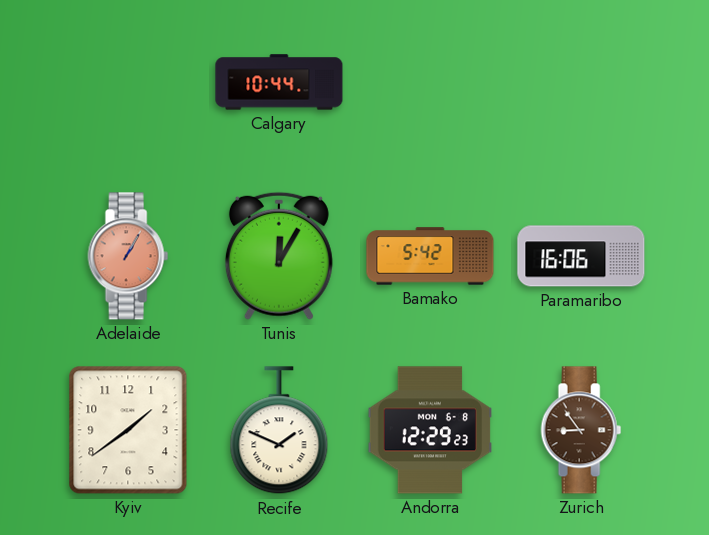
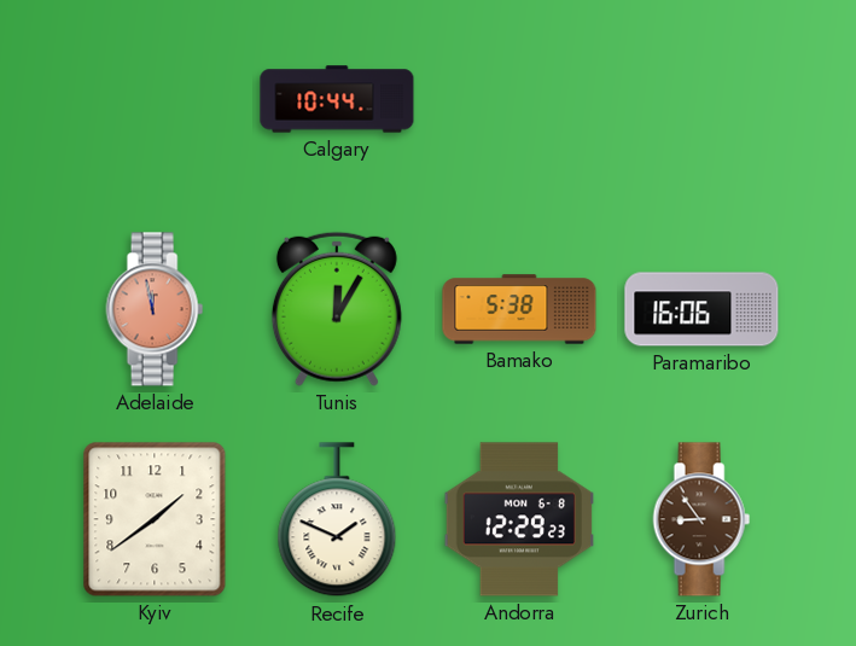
Adelaide: 1:05 -> 11:58
Bamako: 5:42 -> 5:38
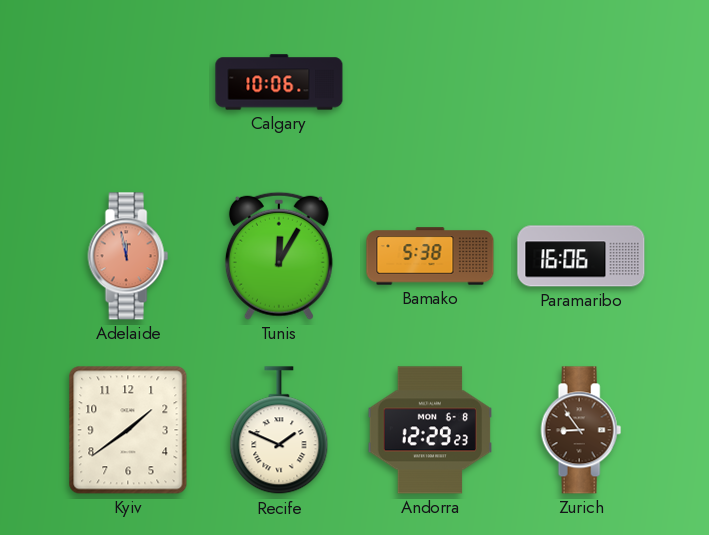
Calgary: 10:44 -> 10:06
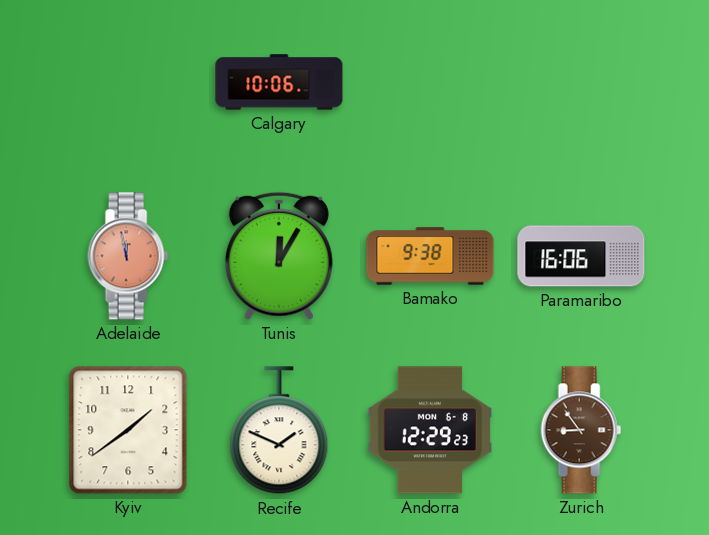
Bamako: 5:38 -> 9:38
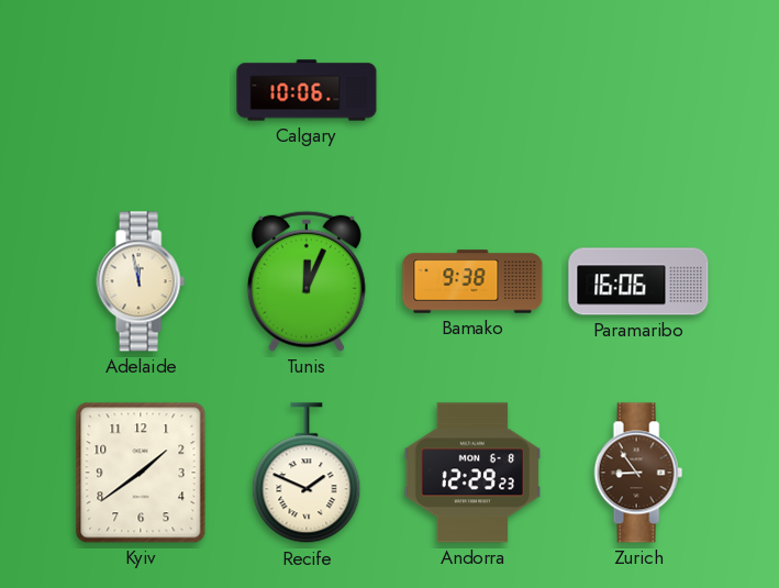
Adelaide dial: salmon -> cream
Tunis: 12:05 -> 12:04
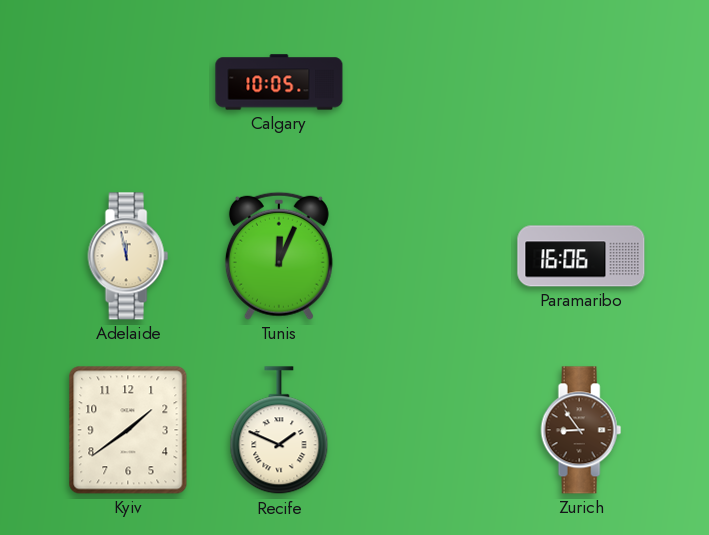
Calgary: 10:06 -> 10:05
Bamako: 9:38 -> none
Andorra: 12:29 -> none
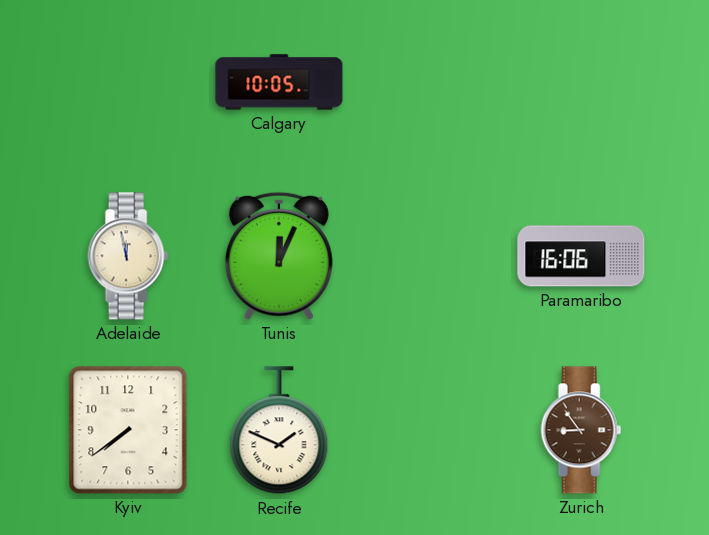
Kyiv: 1:39 -> 7:39
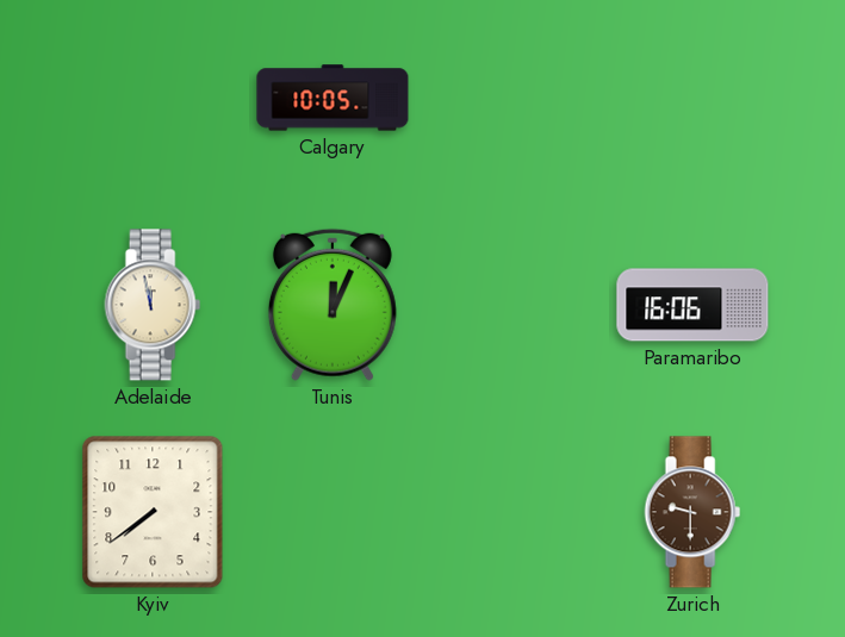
Recife: 1:49 -> none
Zurich: 8:54 -> 9:30
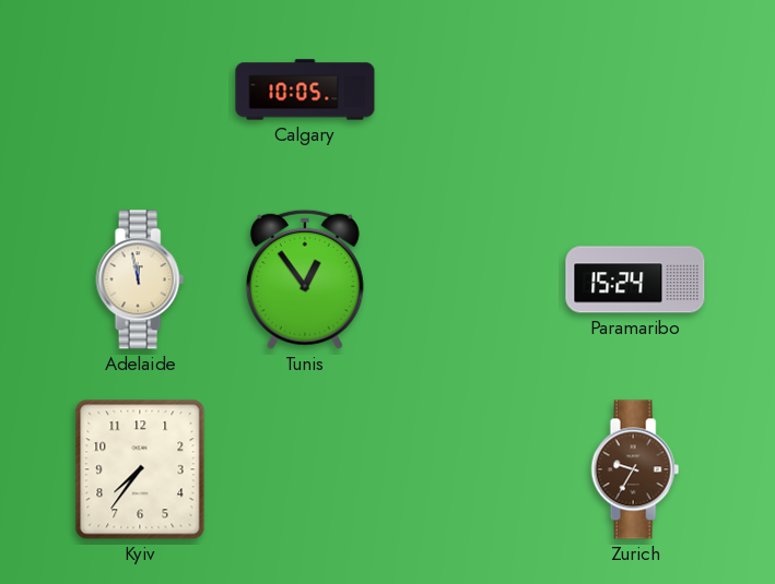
Tunis: 12:04 -> 12:54
Paramaribo: 16:06 -> 15:24
Kyiv: 7:39 -> 7:36
Zurich: 9:30 -> 9:35
